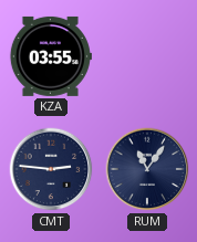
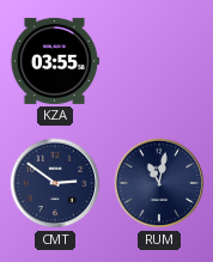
CMT: 2:46 -> 2:51
RUM: 11:06 -> 11:02
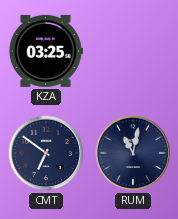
KZA: 03:55 -> 03:25
CMT: 2:51 -> 6:51
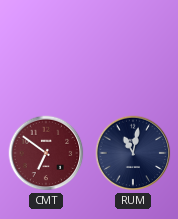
KZA: 03:25 -> none
CMT dial: navy -> burgundy
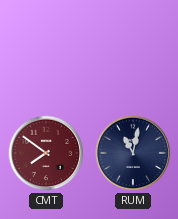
CMT: 6:51 -> 7:51
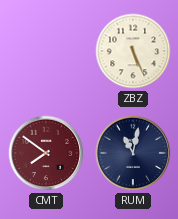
ZBZ: none -> 5:26
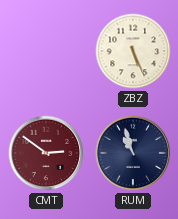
CMT: 7:51 -> 2:51
RUM: 11:02 -> 10:57
